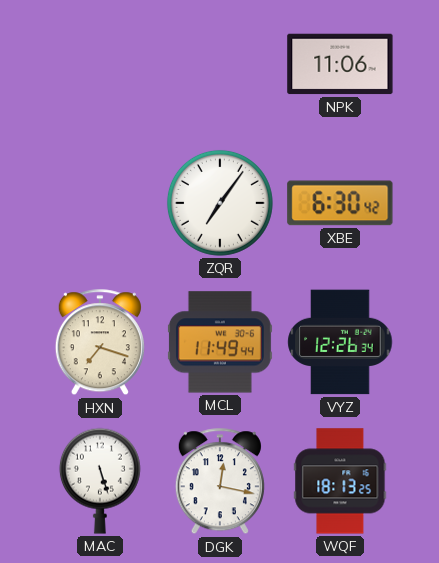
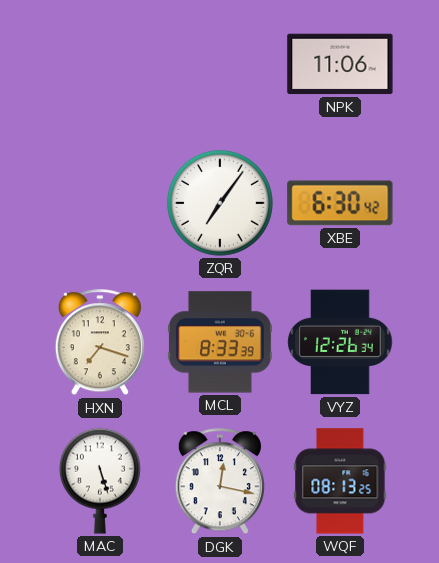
MCL: 11:49 -> 8:33
WQF: 18:13 -> 08:13
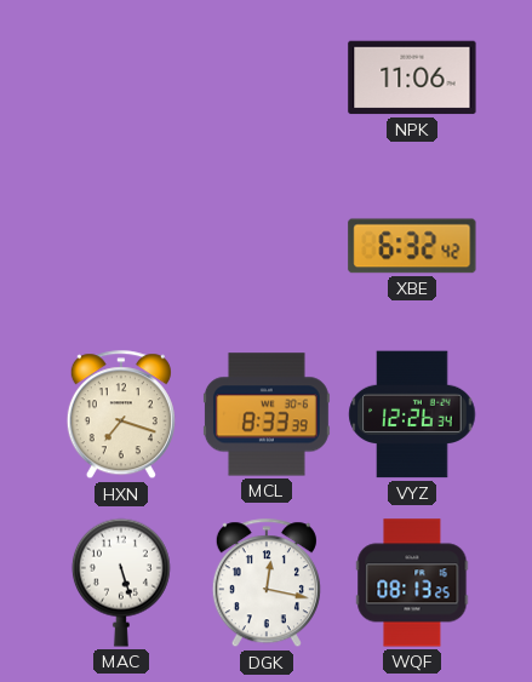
ZQR: 7:06 -> none
XBE: 6:30 -> 6:32
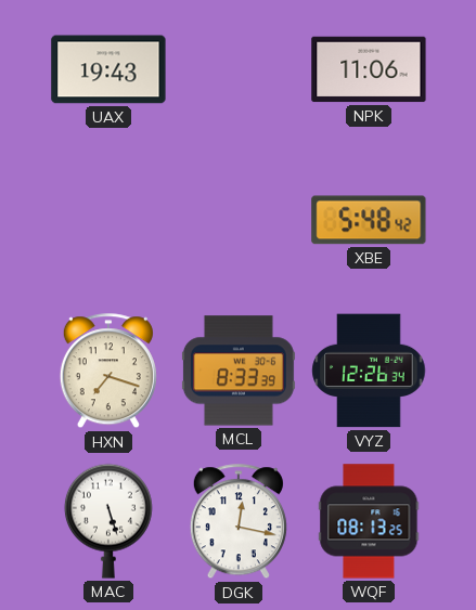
UAX: none -> 19:43
XBE: 6:32 -> 5:48
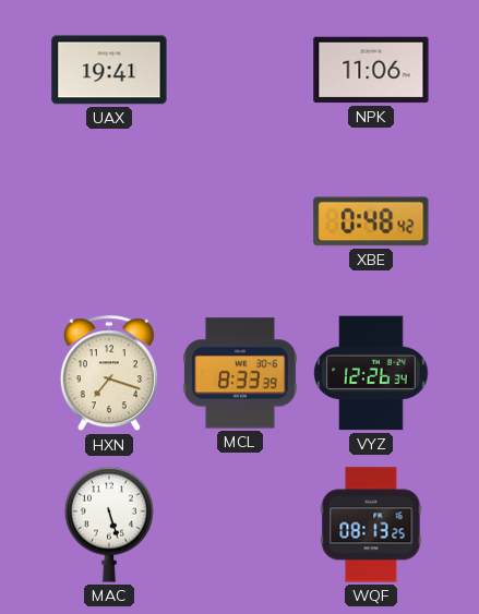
UAX: 19:43 -> 19:41
XBE: 5:48 -> 0:48
DGK: 12:17 -> none
